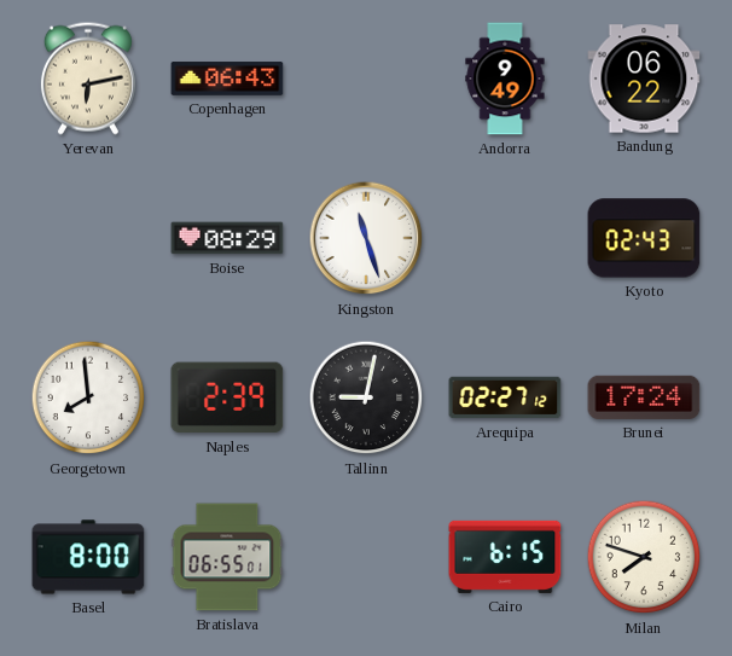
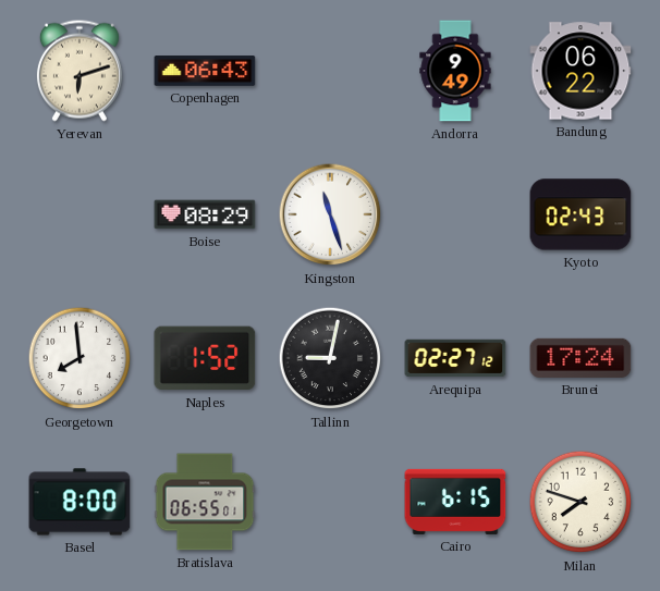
Yerevan: 6:13 -> 6:12
Naples: 2:39 -> 1:52
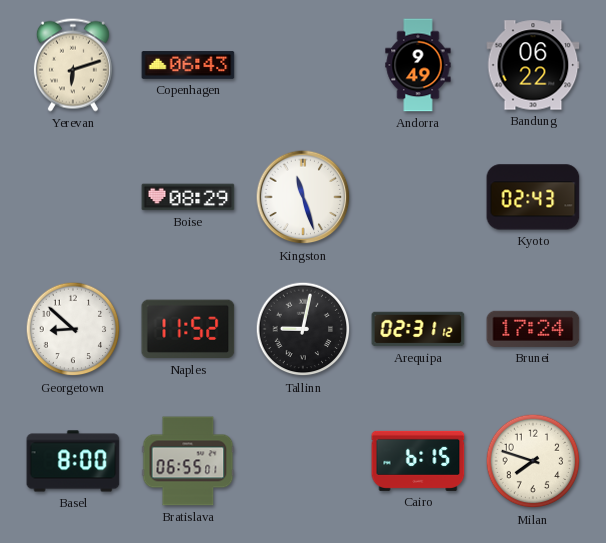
Georgetown: 7:59 -> 8:52
Naples: 1:52 -> 11:52
Arequipa: 02:27 -> 02:31
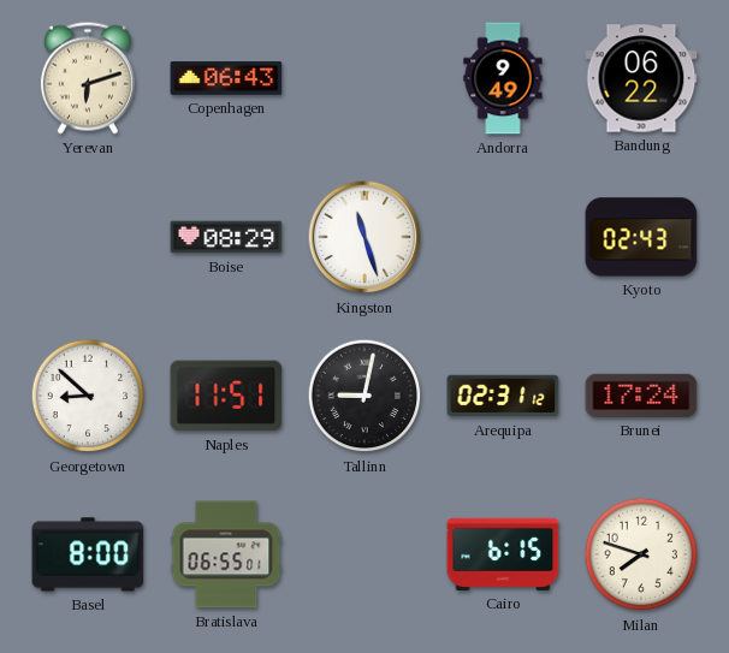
Naples: 11:52 -> 11:51
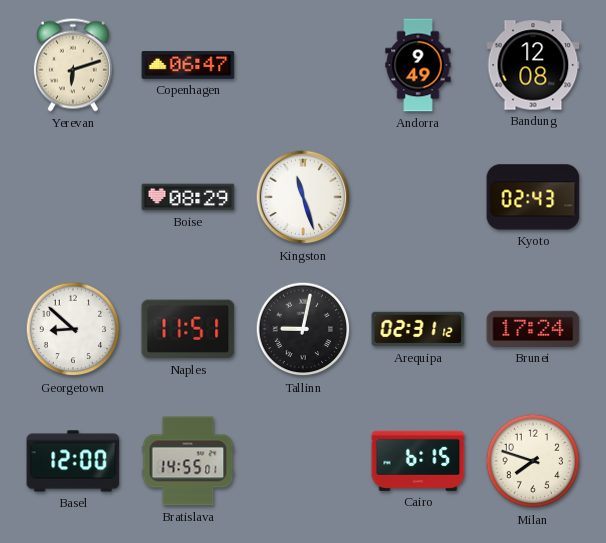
Copenhagen: 06:43 -> 06:47
Bandung: 06:22 -> 12:08
Basel: 8:00 -> 12:00
Bratislava: 06:55 -> 14:55
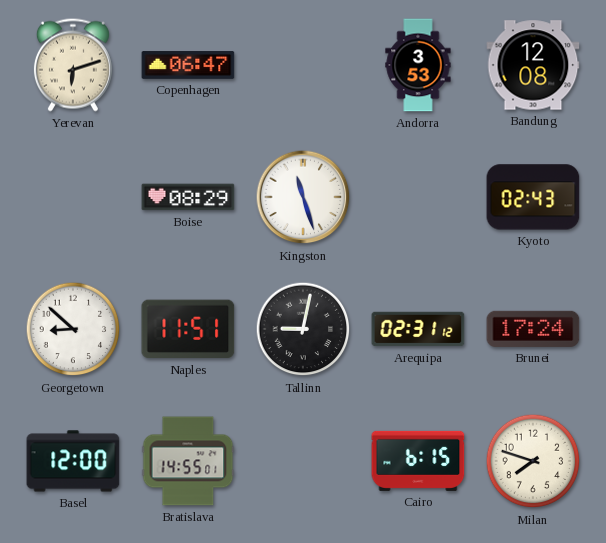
Andorra: 9:49 -> 3:53
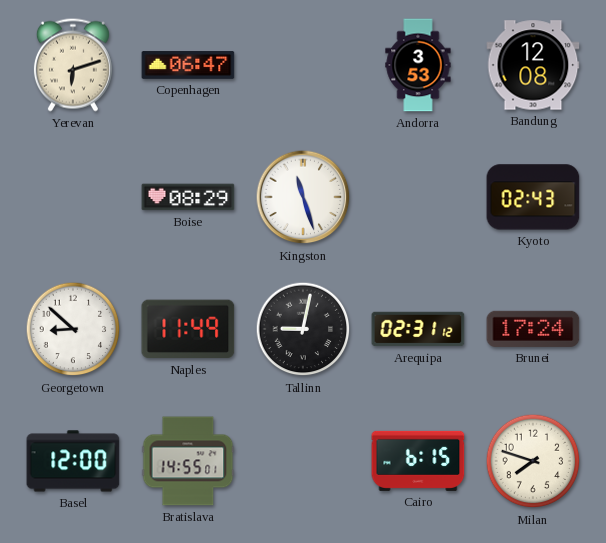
Naples: 11:51 -> 11:49
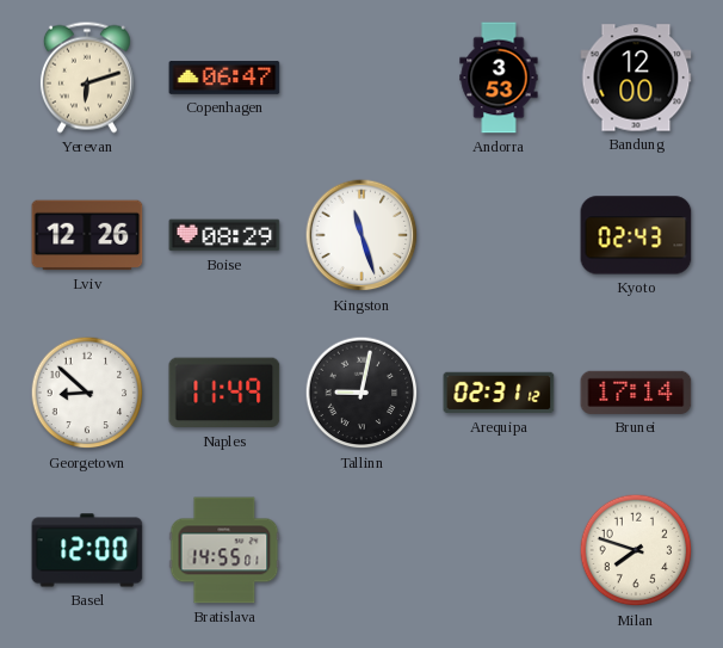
Bandung: 12:08 -> 12:00
Lviv: none -> 12:26
Brunei: 17:24 -> 17:14
Cairo: 6:15 -> none
